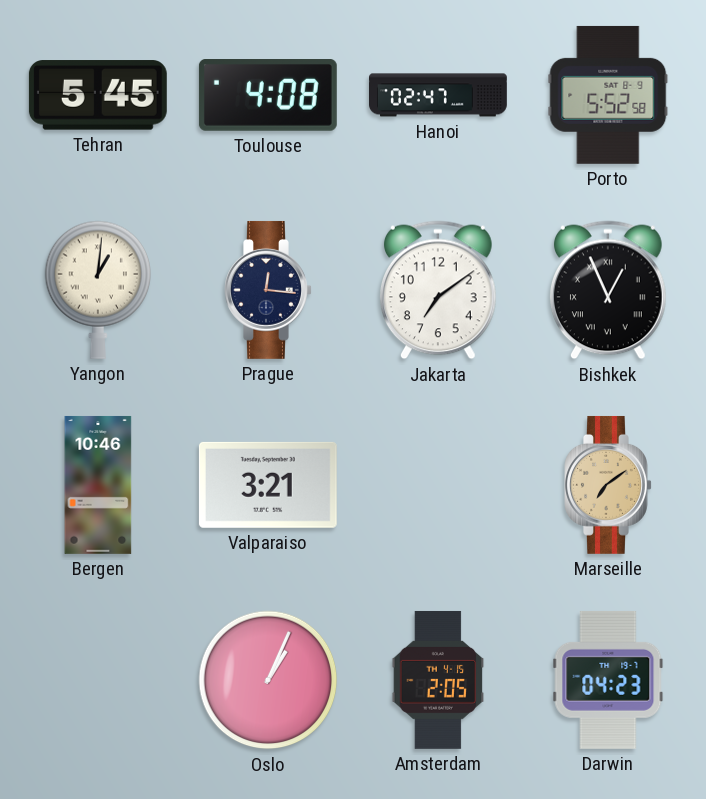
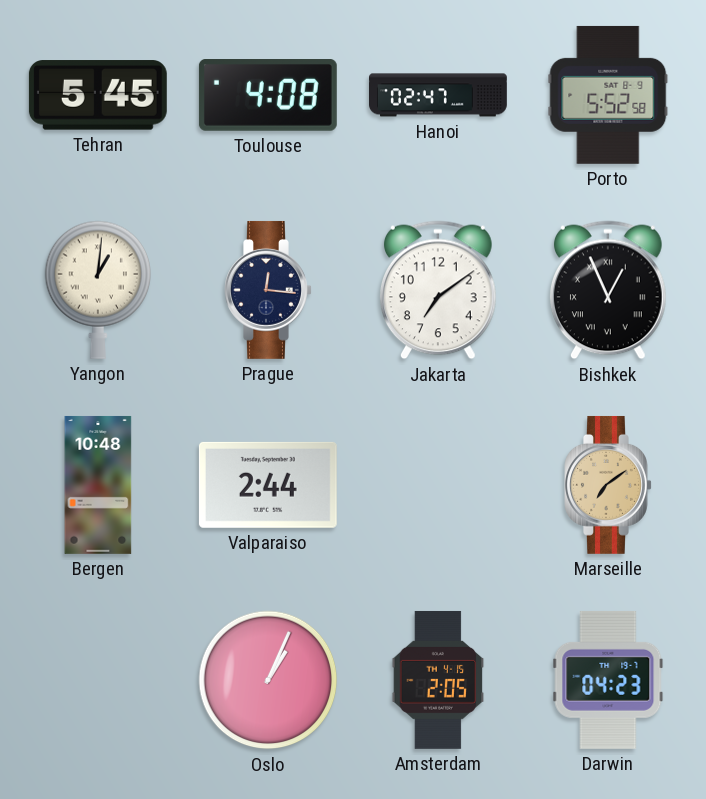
Bergen: 10:46 -> 10:48
Valparaiso: 3:21 -> 2:44
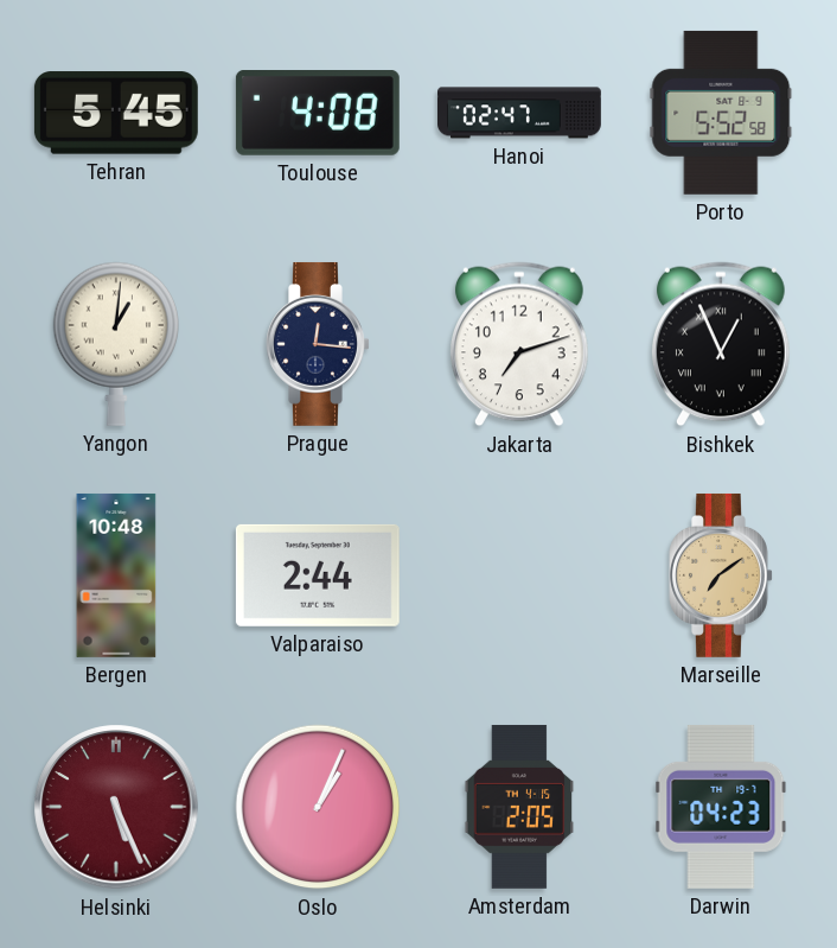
Jakarta: 7:09 -> 7:12
Helsinki: none -> 5:26
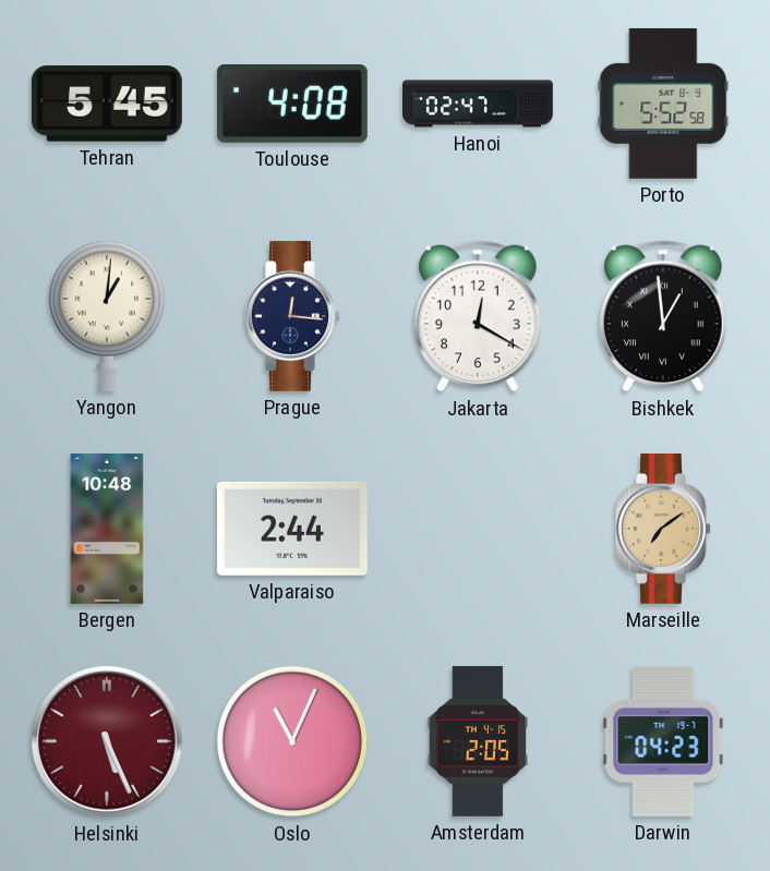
Jakarta: 7:12 -> 12:20
Bishkek: 12:56 -> 12:59
Oslo: 1:04 -> 11:04
